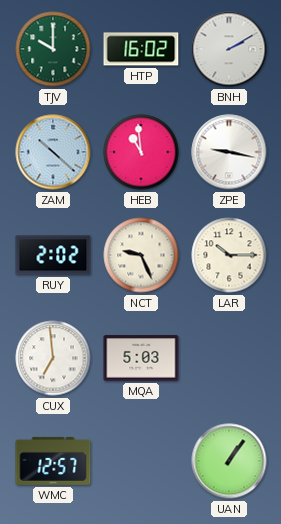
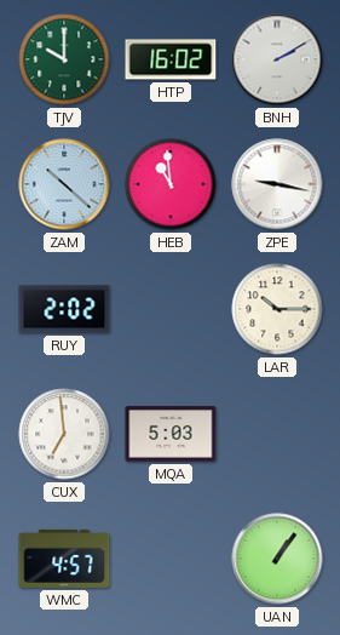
NCT: 9:26 -> none
WMC: 12:57 -> 4:57
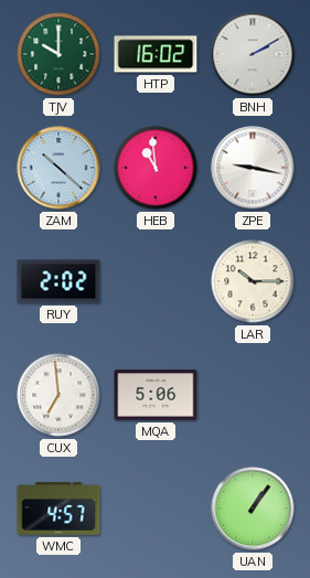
MQA: 5:03 -> 5:06
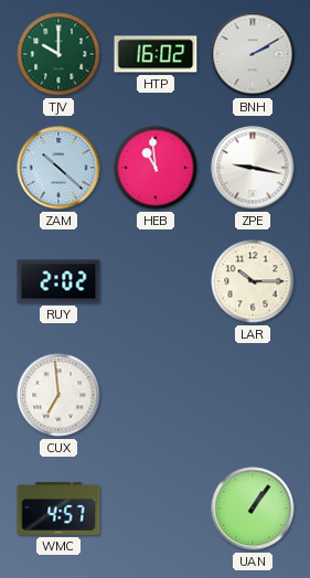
MQA: 5:06 -> none
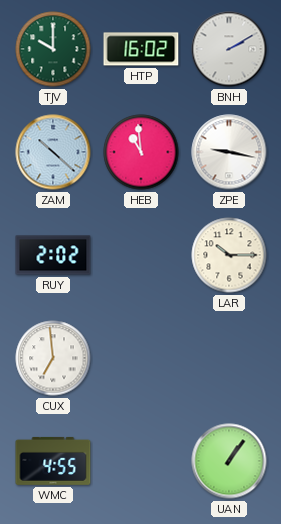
WMC: 4:57 -> 4:55
